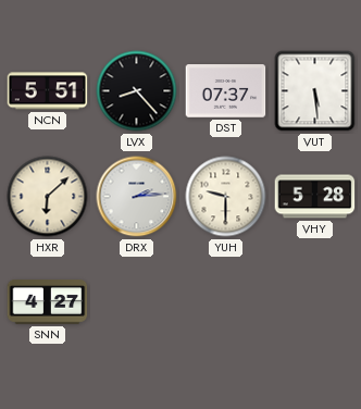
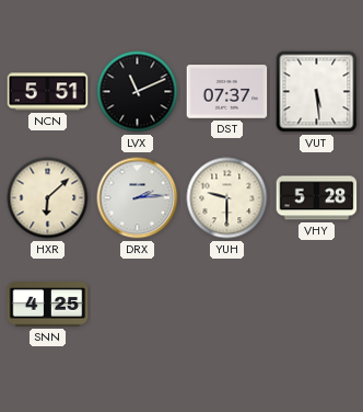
LVX: 8:23 -> 11:11
SNN: 4:27 -> 4:25
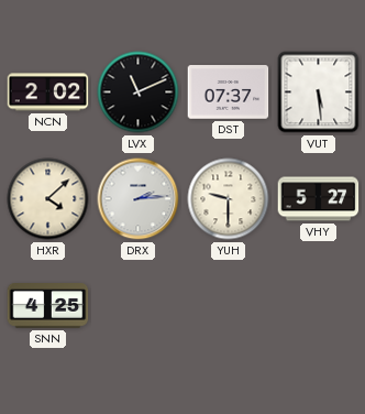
NCN: 5:51 -> 2:02
HXR: 6:08 -> 4:08
VHY: 5:28 -> 5:27
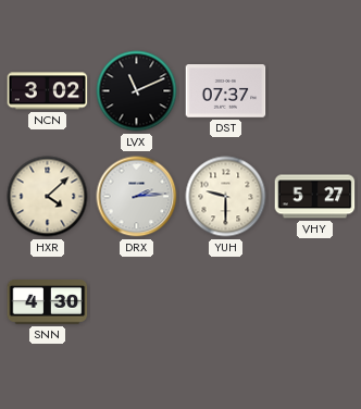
NCN: 2:02 -> 3:02
VUT: 5:29 -> none
SNN: 4:25 -> 4:30
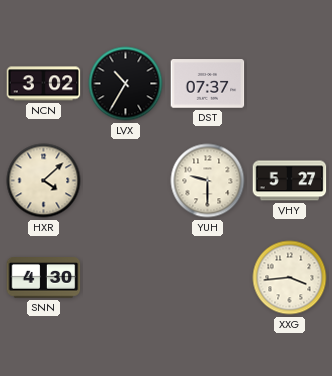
LVX: 11:11 -> 10:35
DRX: 2:14 -> none
XXG: none -> 3:44
